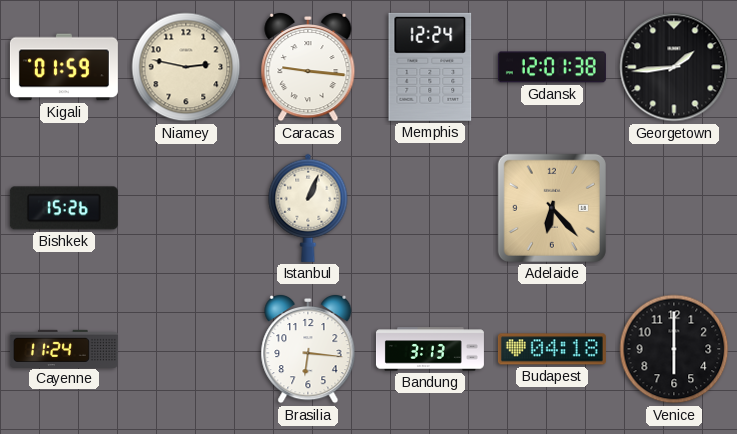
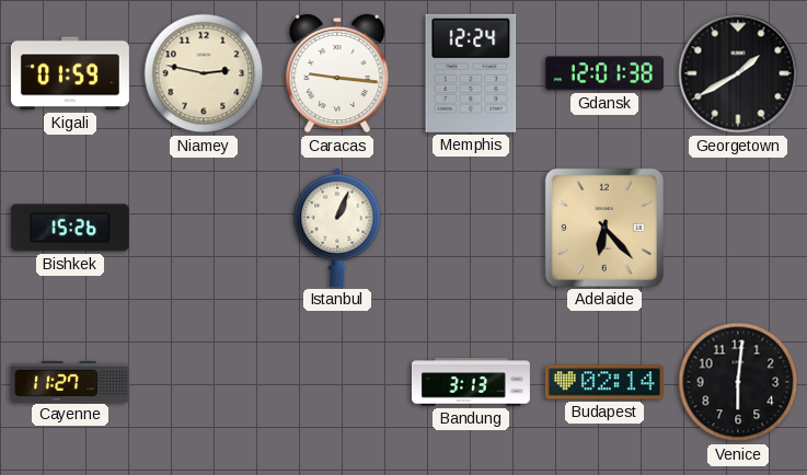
Georgetown: 1:44 -> 1:40
Cayenne: 11:24 -> 11:27
Brasilia: 6:16 -> none
Budapest: 04:18 -> 02:14
Venice: 6:00 -> 6:01
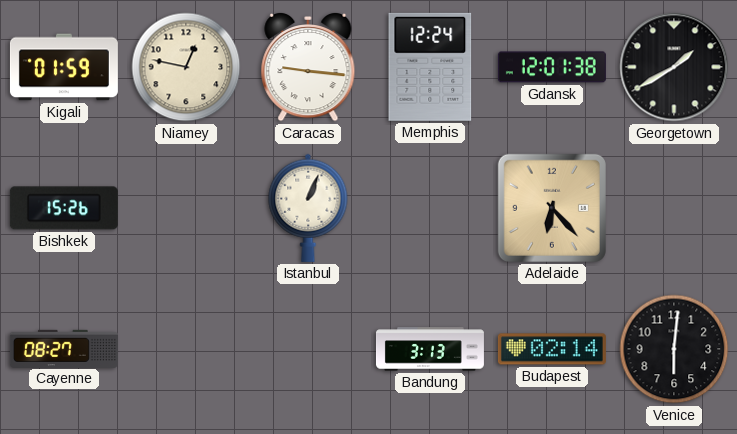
Niamey: 2:47 -> 12:47
Cayenne: 11:27 -> 08:27
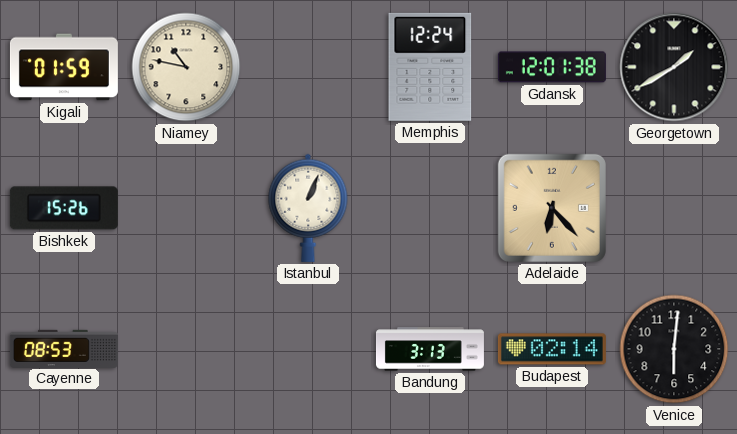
Niamey: 12:47 -> 10:47
Caracas: 9:16 -> none
Cayenne: 08:27 -> 08:53
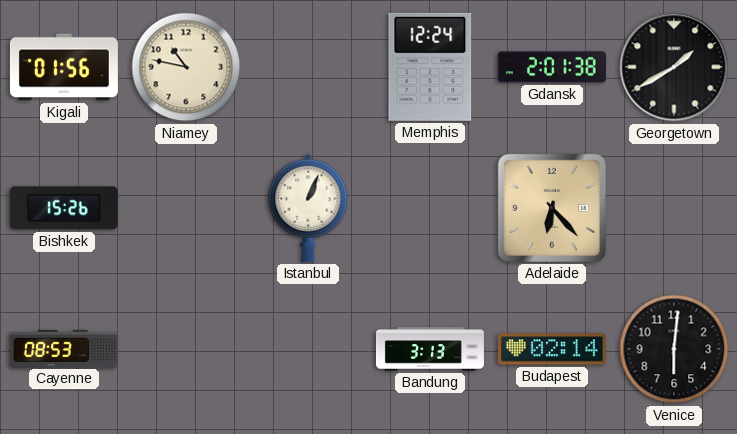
Kigali: 01:59 -> 01:56
Gdansk: 12:01 -> 2:01
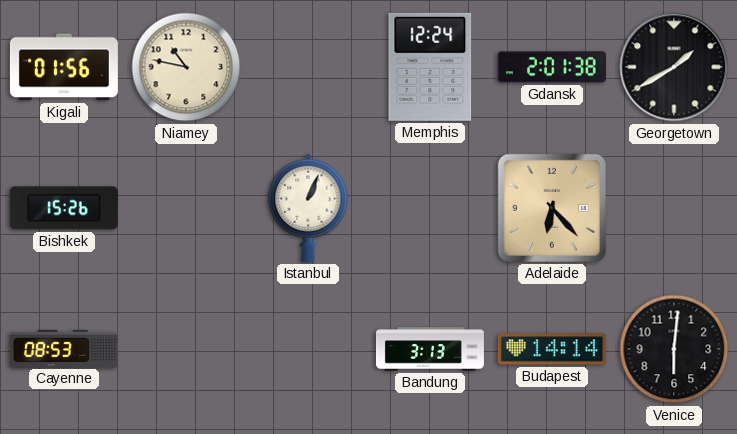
Budapest: 02:14 -> 14:14
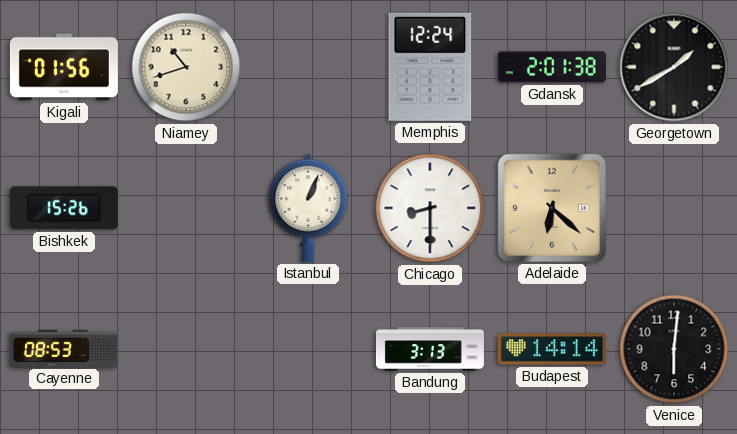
Niamey: 10:47 -> 10:42
Chicago: none -> 8:30
Adelaide: 6:23 -> 6:22
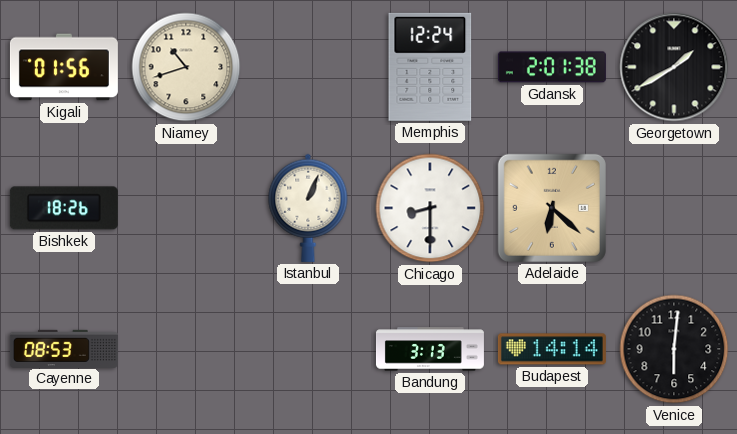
Bishkek: 15:26 -> 18:26
